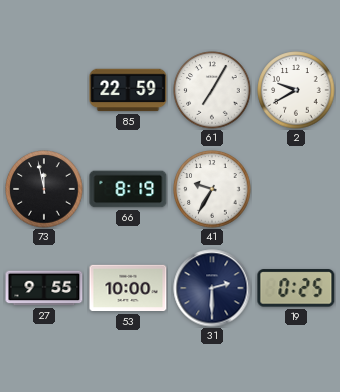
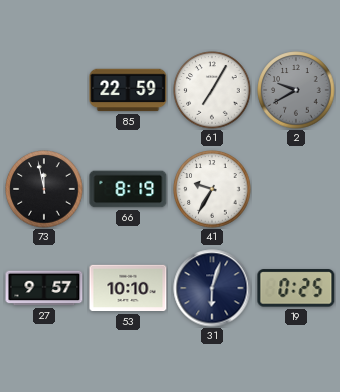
2 dial: white -> grey
27: 9:55 -> 9:57
53: 10:00 -> 10:10
31: 2:30 -> 6:03
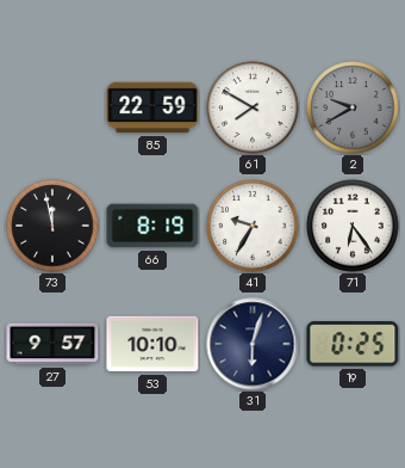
61: 7:05 -> 7:50
71: none -> 6:24
